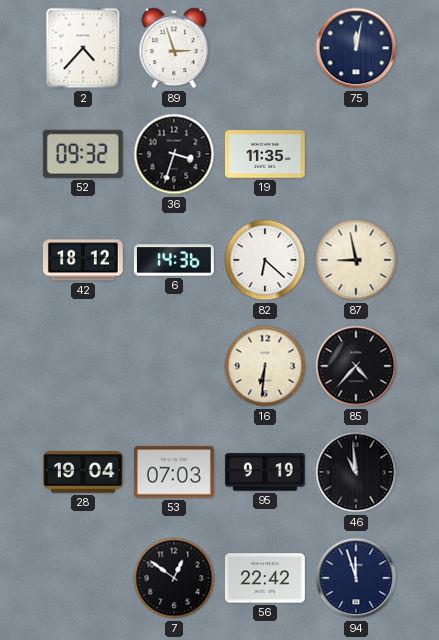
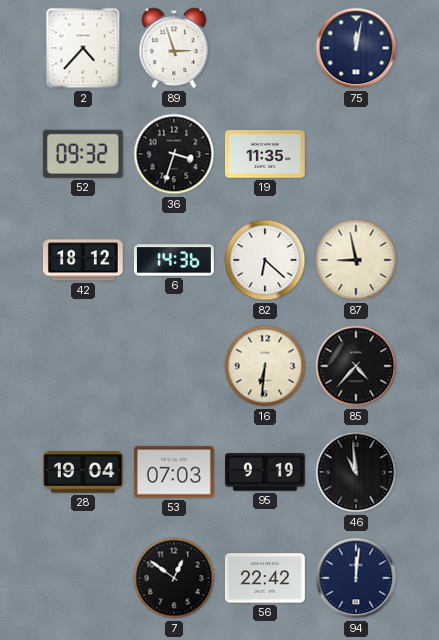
94: 11:57 -> 12:01
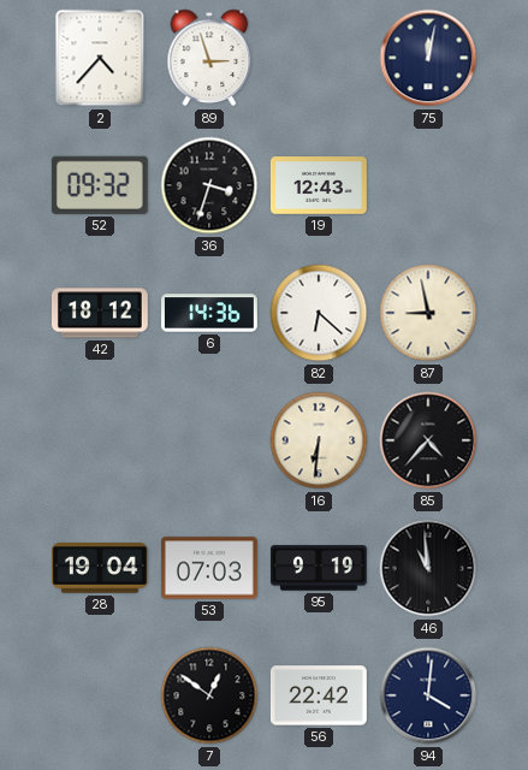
19: 11:35 -> 12:43
94: 12:01 -> 4:01
